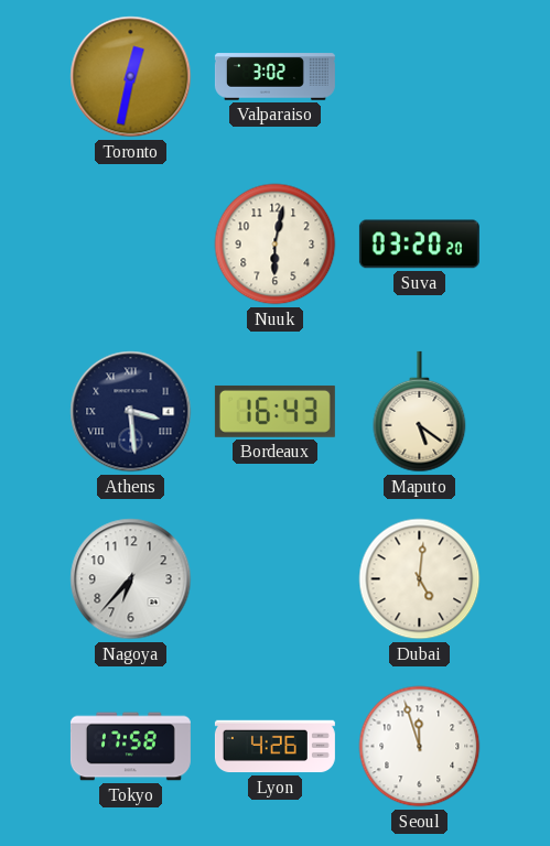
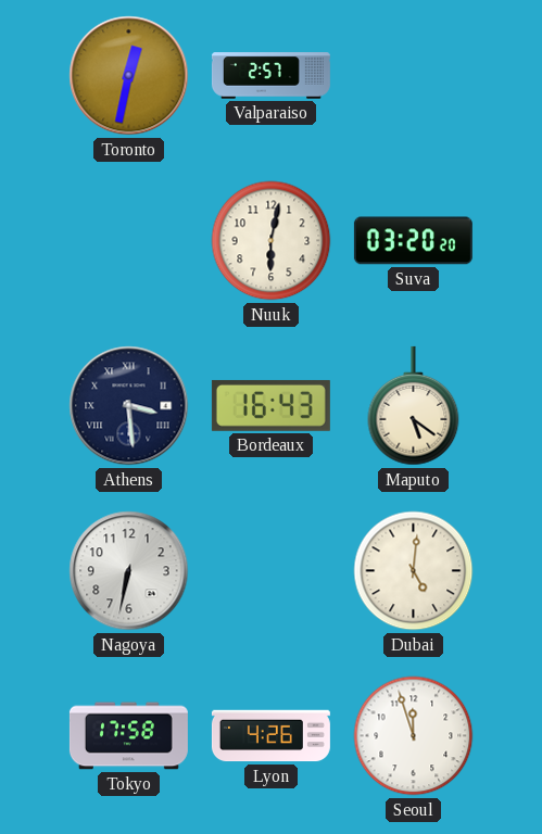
Valparaiso: 3:02 -> 2:57
Nagoya: 6:37 -> 6:32
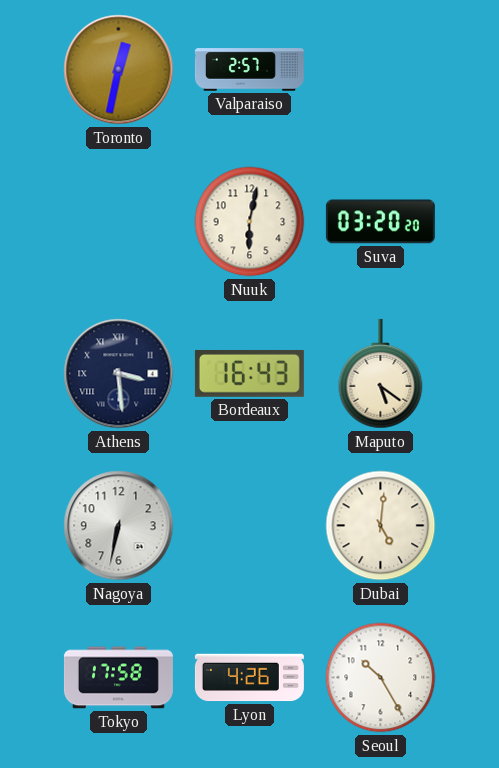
Seoul: 11:57 -> 10:25
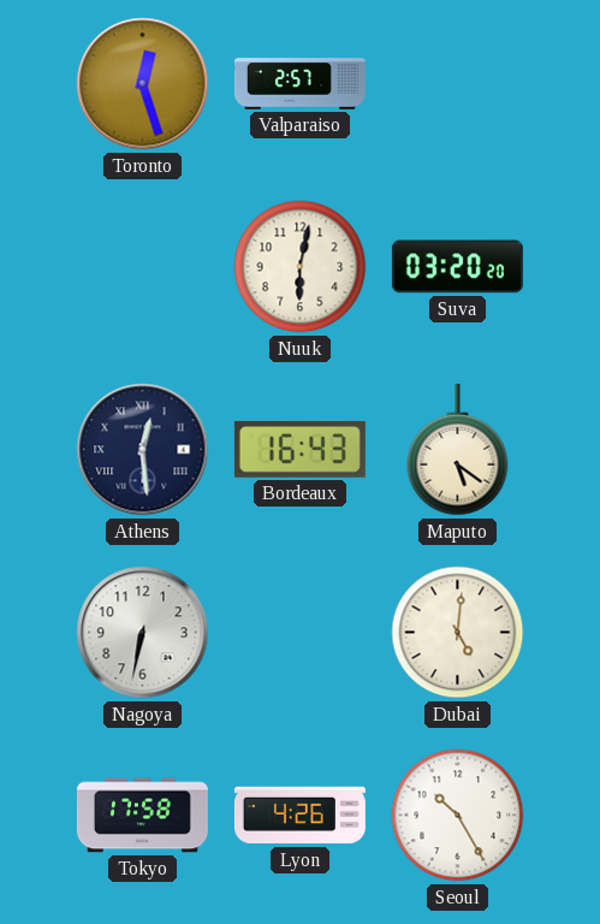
Toronto: 12:32 -> 12:27
Athens: 3:29 -> 12:29
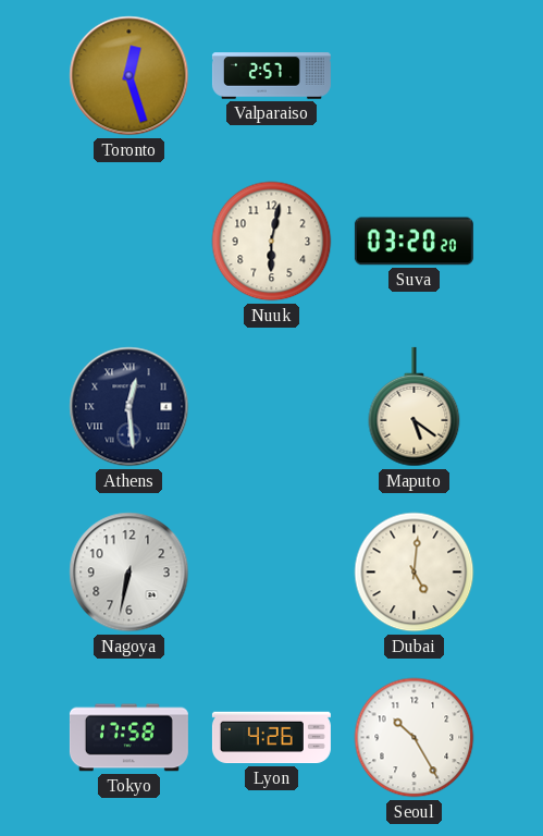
Bordeaux: 16:43 -> none
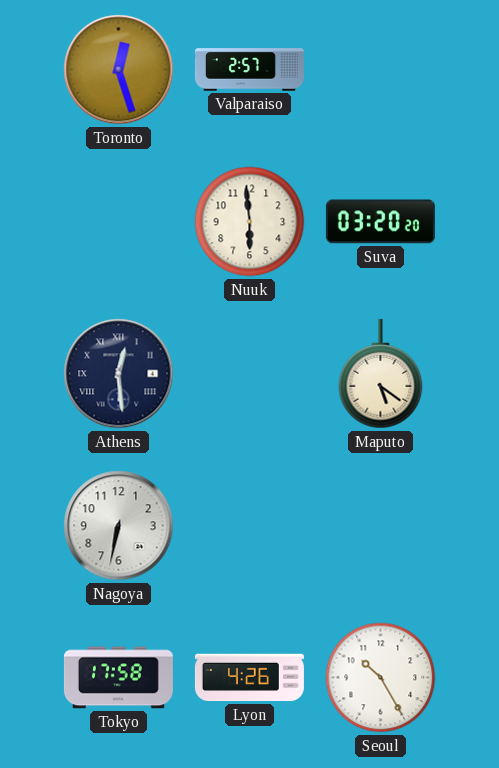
Nuuk: 6:02 -> 5:59
Dubai: 5:01 -> none
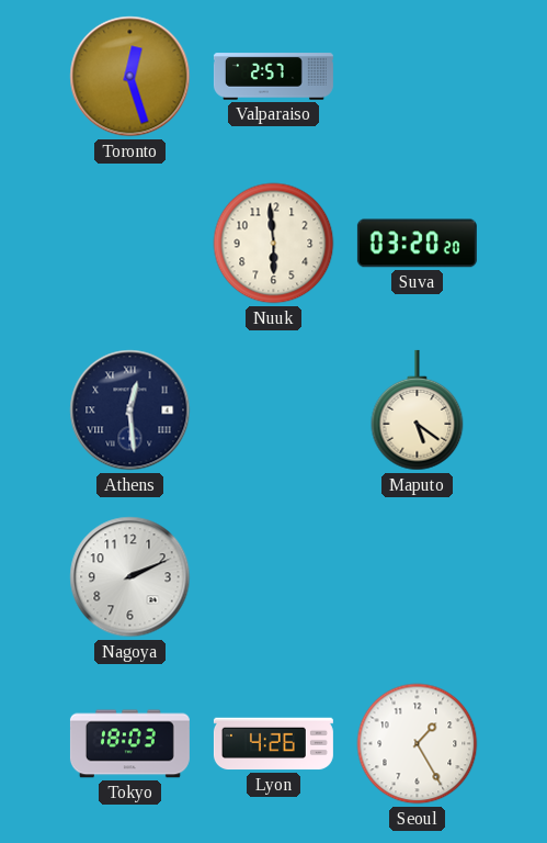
Nagoya: 6:32 -> 2:11
Tokyo: 17:58 -> 18:03
Seoul: 10:25 -> 1:25
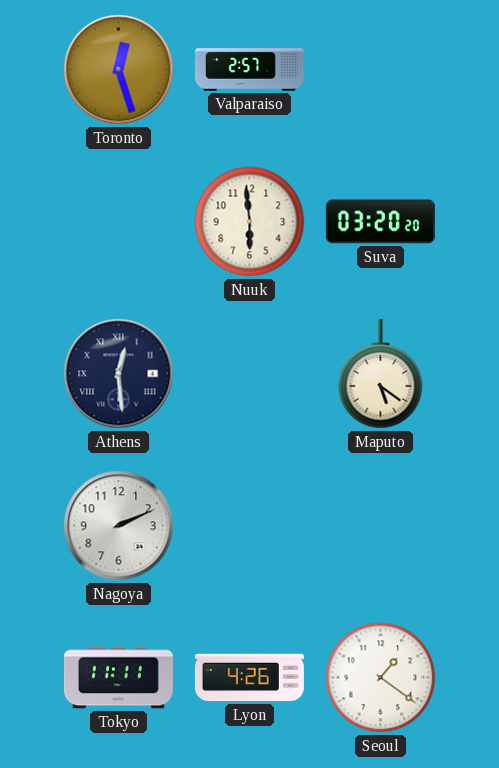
Tokyo: 18:03 -> 11:11
Seoul: 1:25 -> 1:21
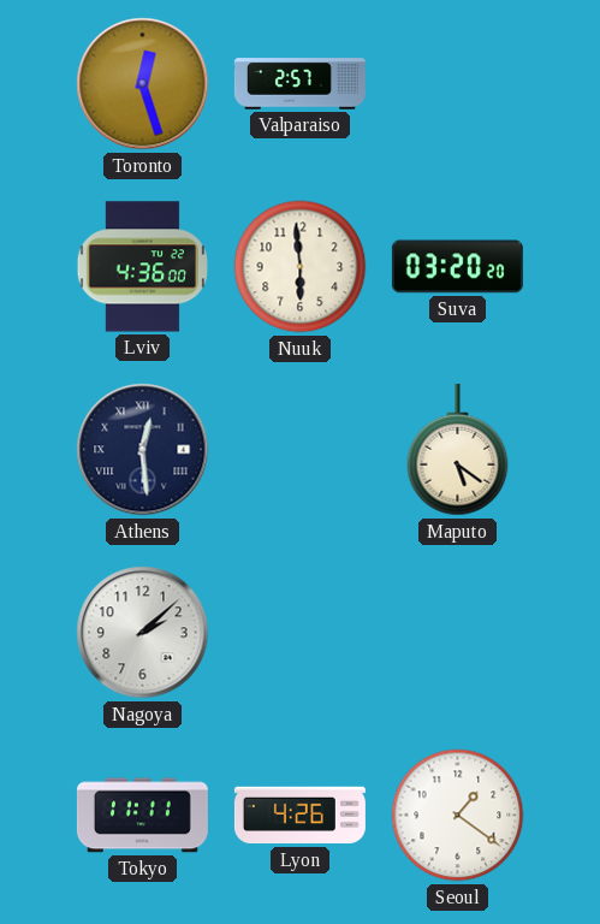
Lviv: none -> 4:36
Nagoya: 2:11 -> 2:08
